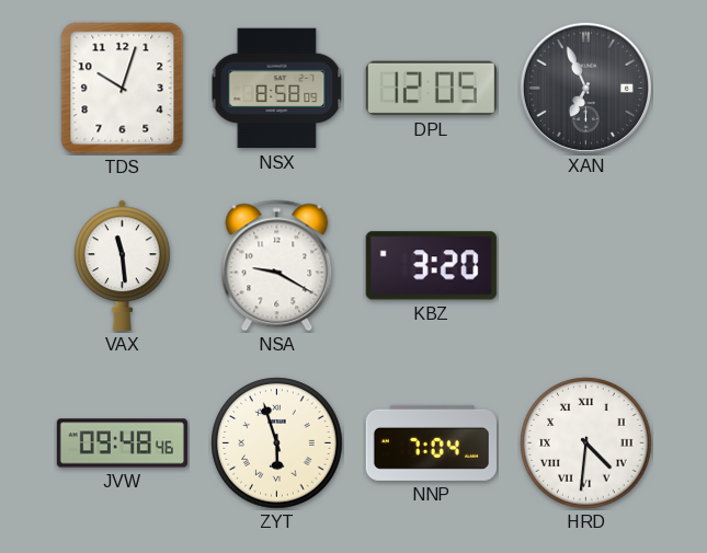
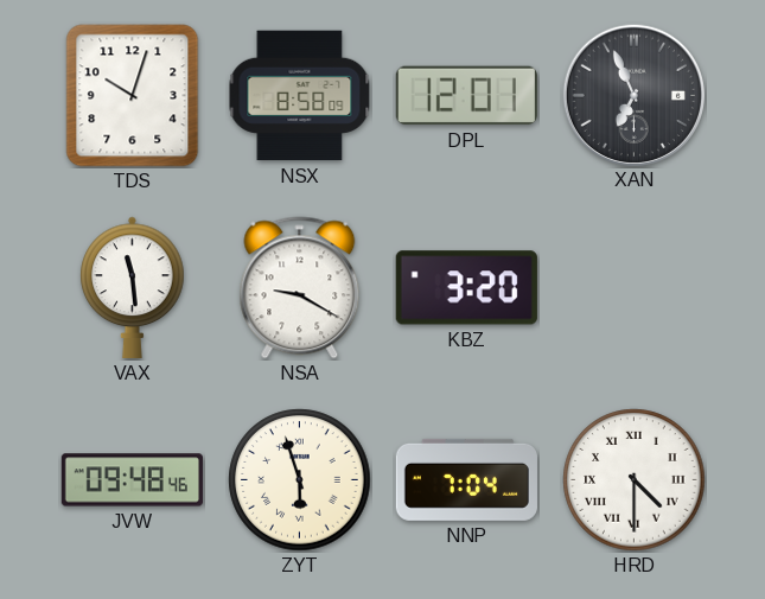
DPL: 12:05 -> 12:01
HRD: 4:31 -> 4:30
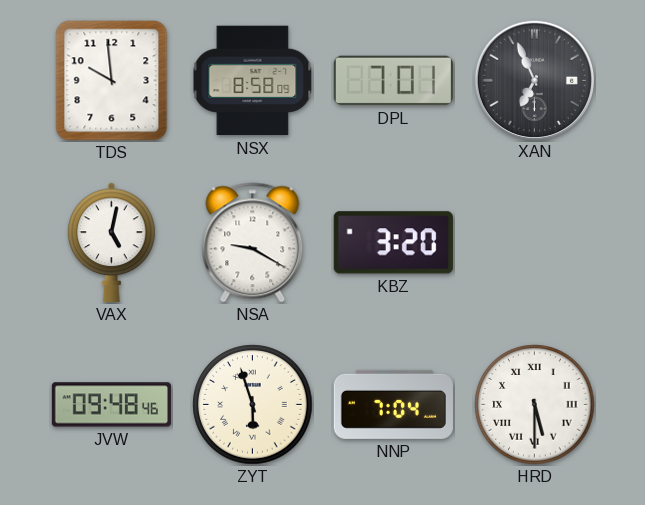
TDS: 10:03 -> 9:59
DPL: 12:01 -> 7:01
VAX: 11:29 -> 5:02
HRD: 4:30 -> 5:30
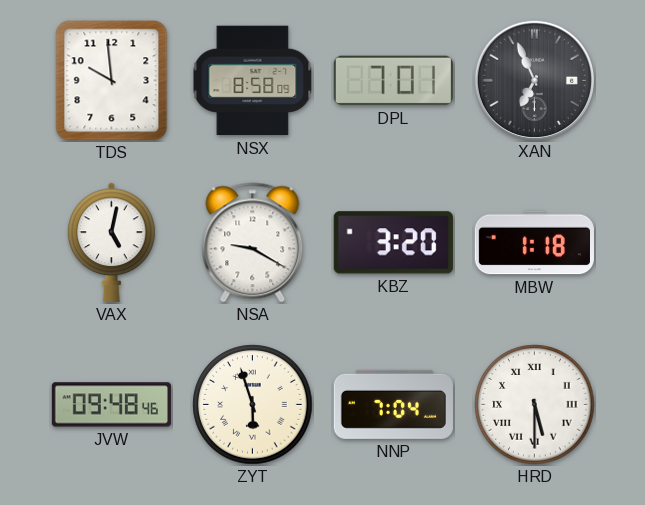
MBW: none -> 1:18
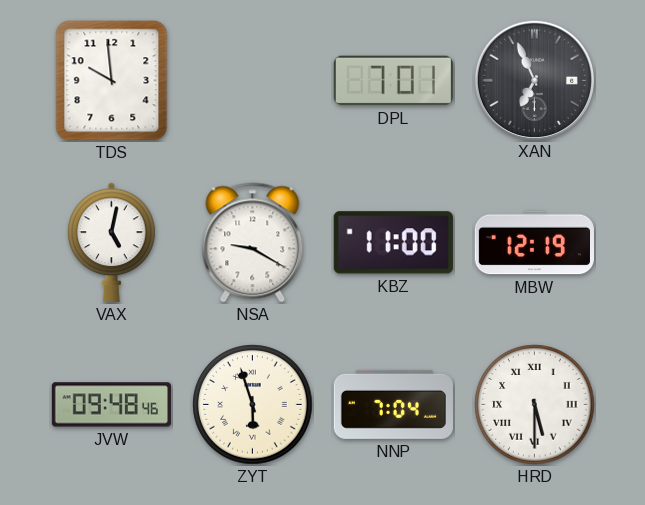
NSX: 8:58 -> none
KBZ: 3:20 -> 11:00
MBW: 1:18 -> 12:19
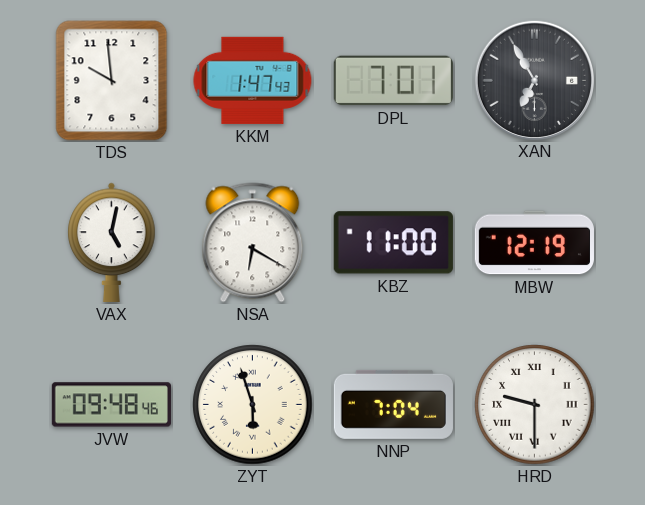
KKM: none -> 1:47
XAN: 6:56 -> 6:55
NSA: 9:20 -> 6:20
HRD: 5:30 -> 9:30
